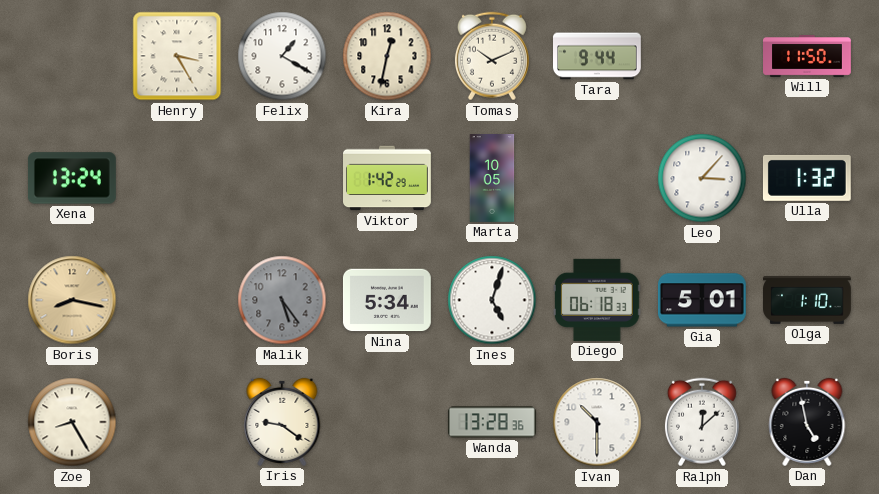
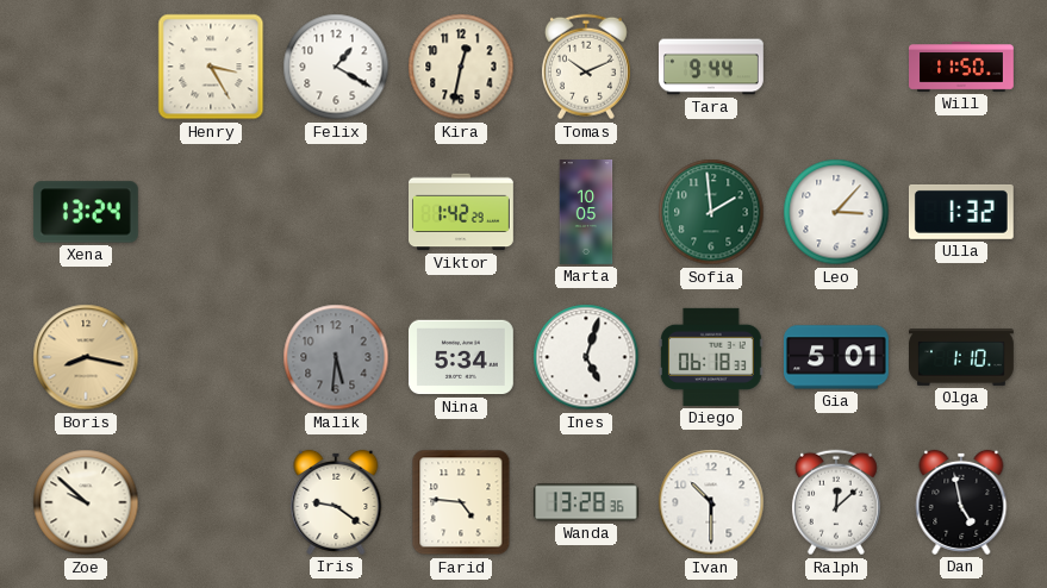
Sofia: none -> 1:59
Malik: 5:24 -> 5:31
Zoe: 8:25 -> 9:52
Farid: none -> 4:46
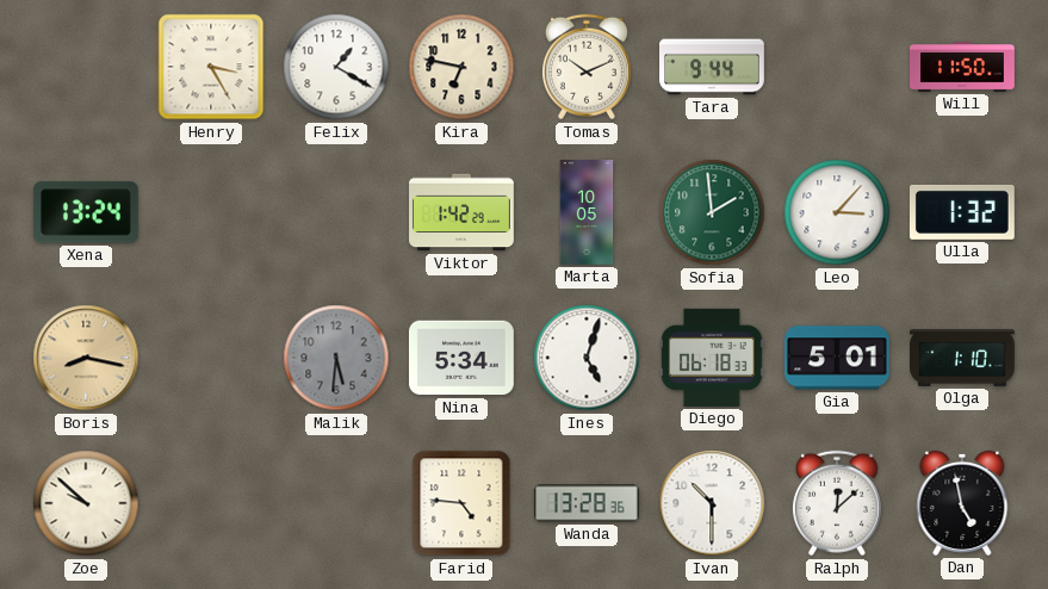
Kira: 12:32 -> 6:47
Iris: 9:21 -> none
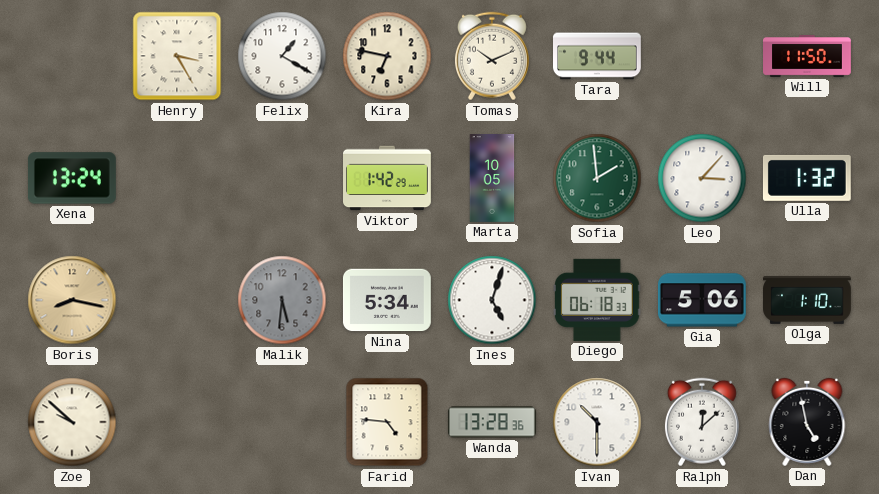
Gia: 5:01 -> 5:06
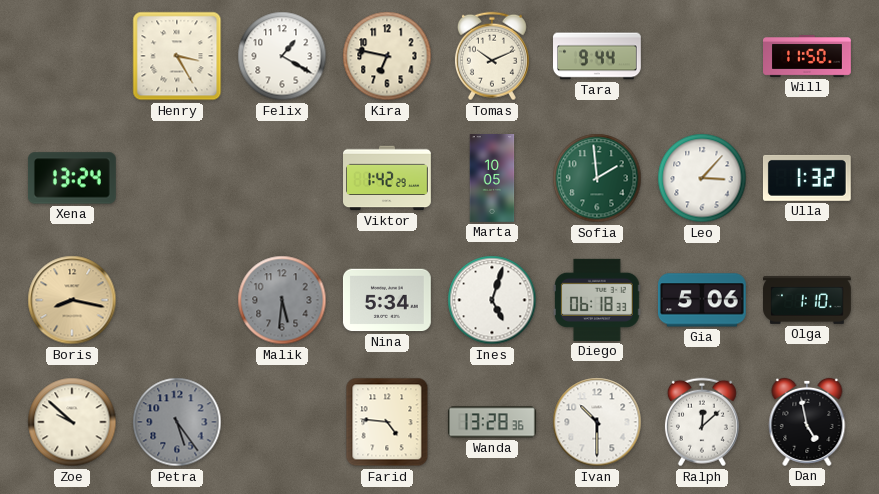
Petra: none -> 5:24
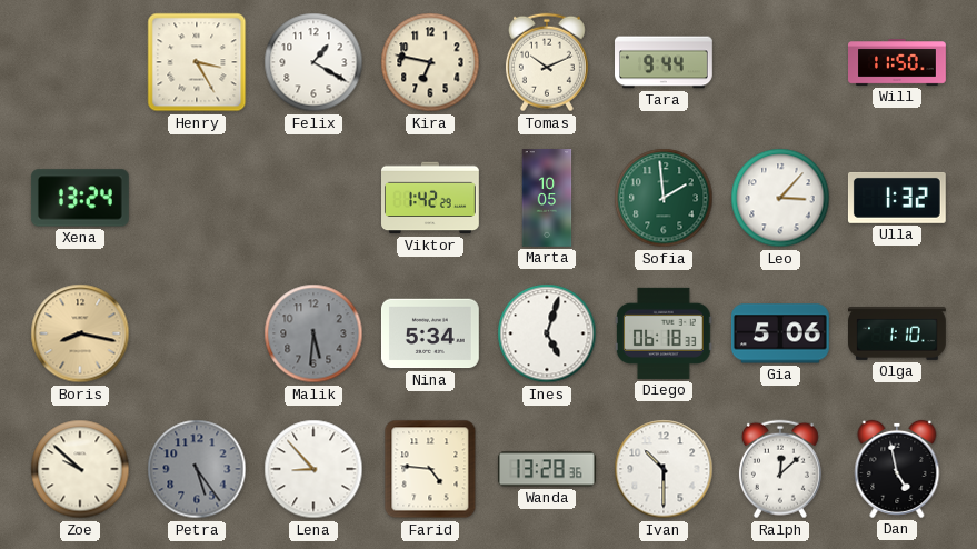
Lena: none -> 8:53
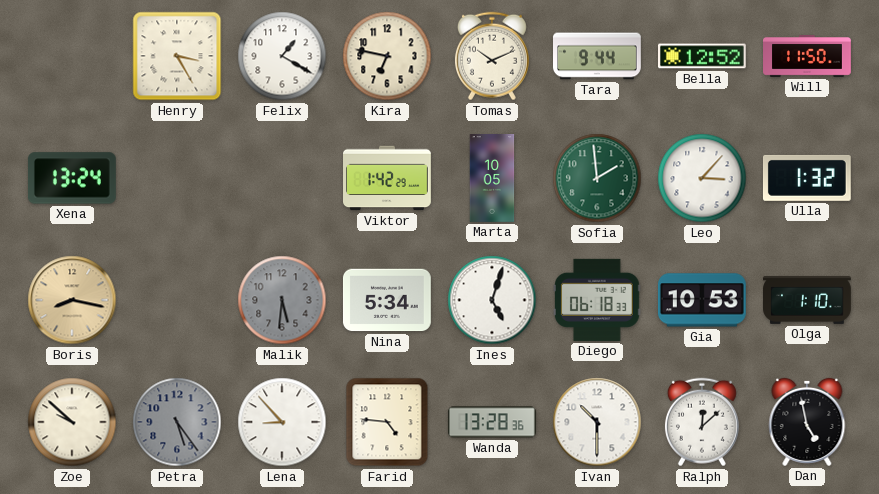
Bella: none -> 12:52
Gia: 5:06 -> 10:53
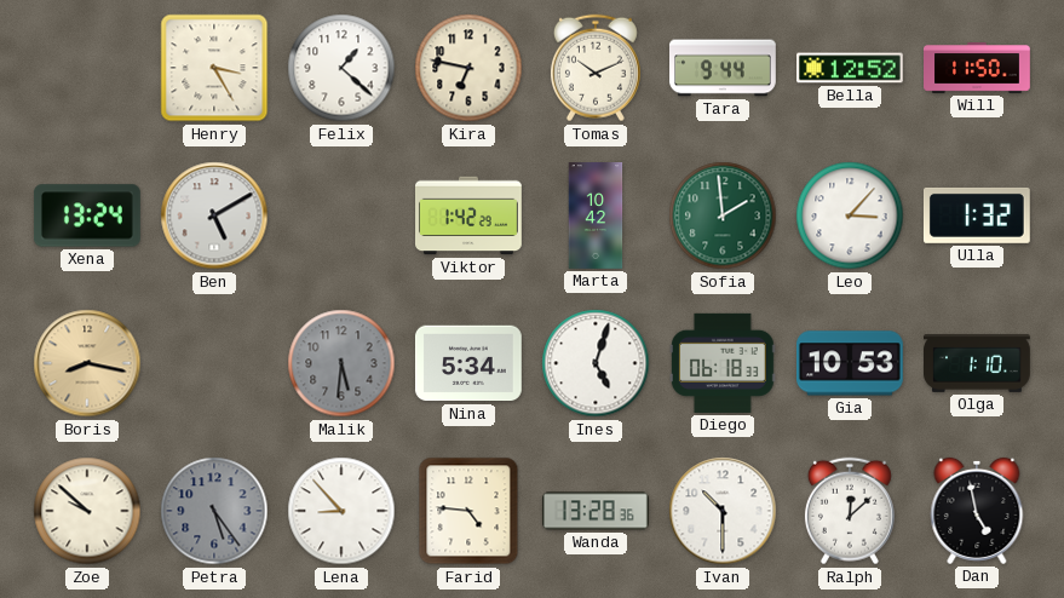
Felix: 1:20 -> 1:22
Ben: none -> 5:10
Marta: 10:05 -> 10:42
